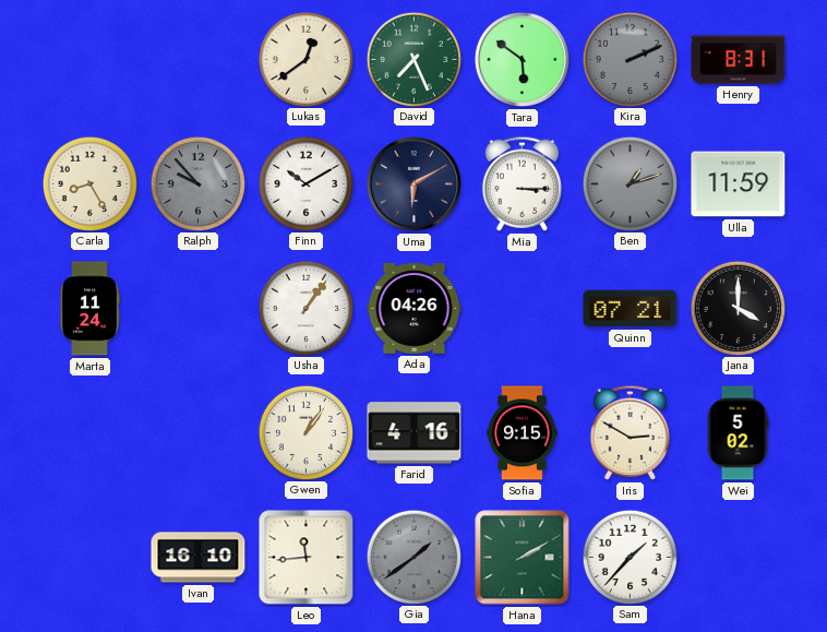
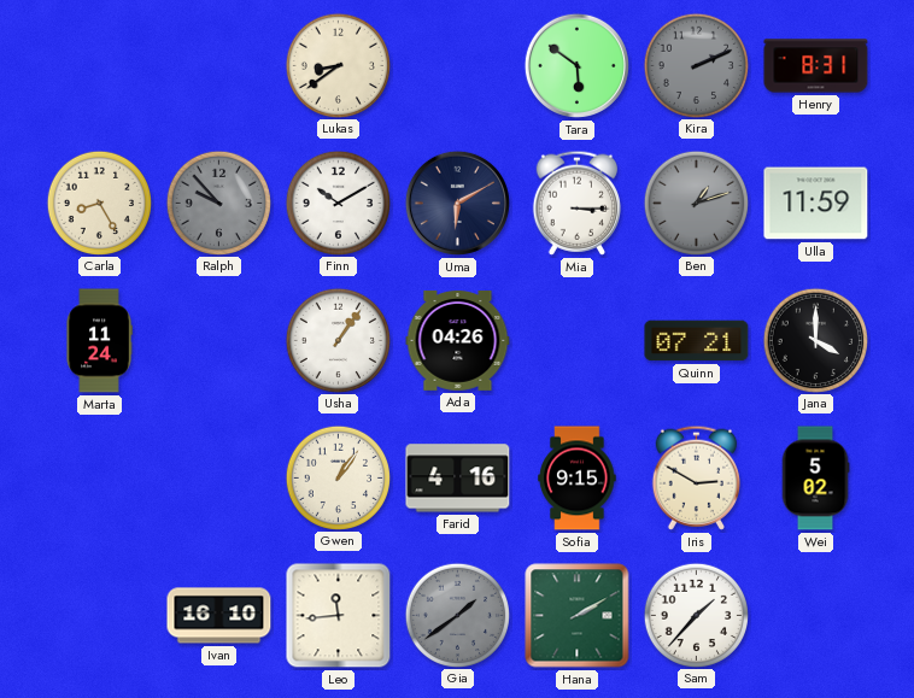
Lukas: 12:39 -> 8:39
David: 7:26 -> none
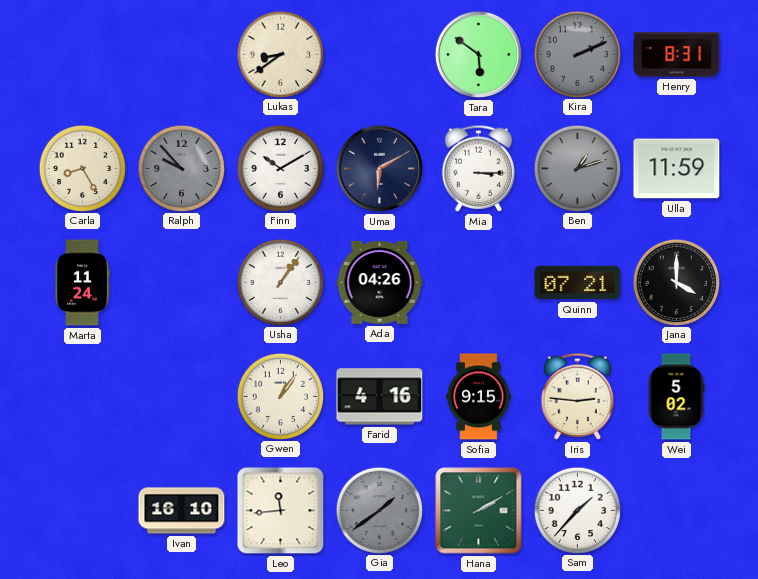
Iris: 2:50 -> 2:46
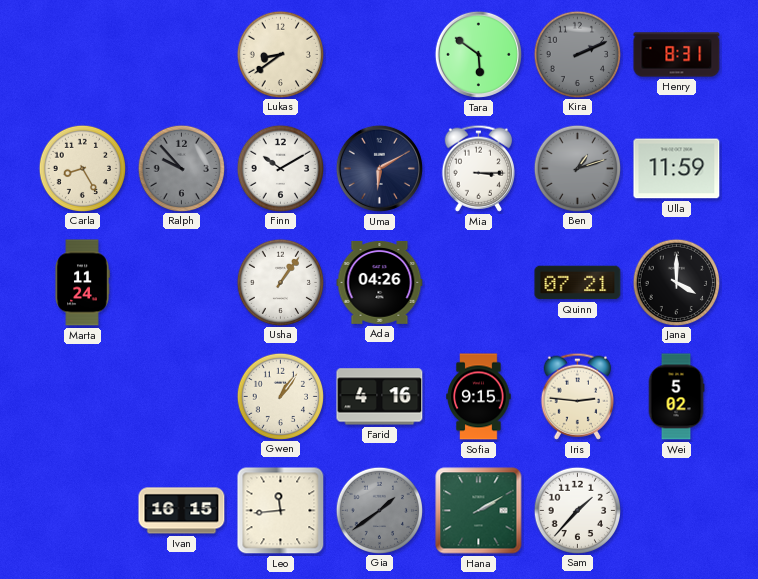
Ivan: 16:10 -> 16:15
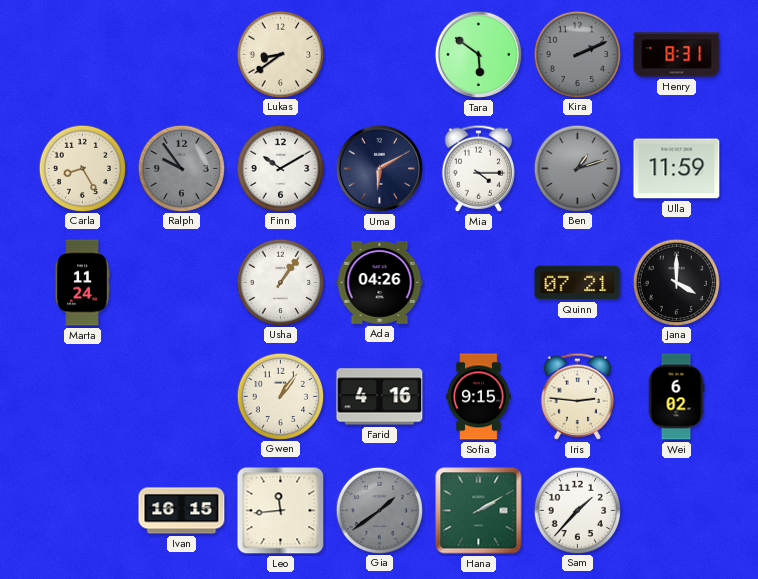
Ralph: 9:53 -> 9:54
Mia: 3:15 -> 4:15
Wei: 5:02 -> 6:02
